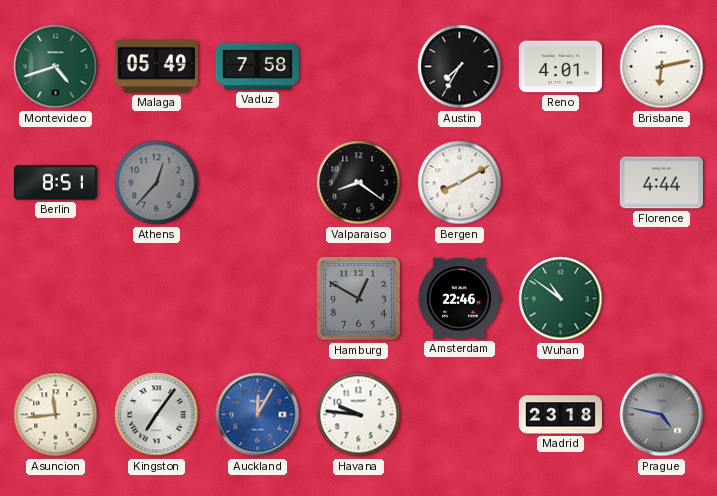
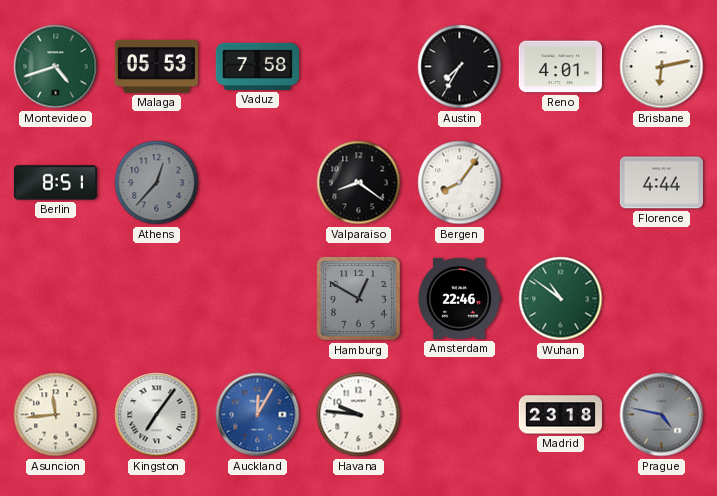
Malaga: 05:49 -> 05:53
Bergen: 8:10 -> 8:06
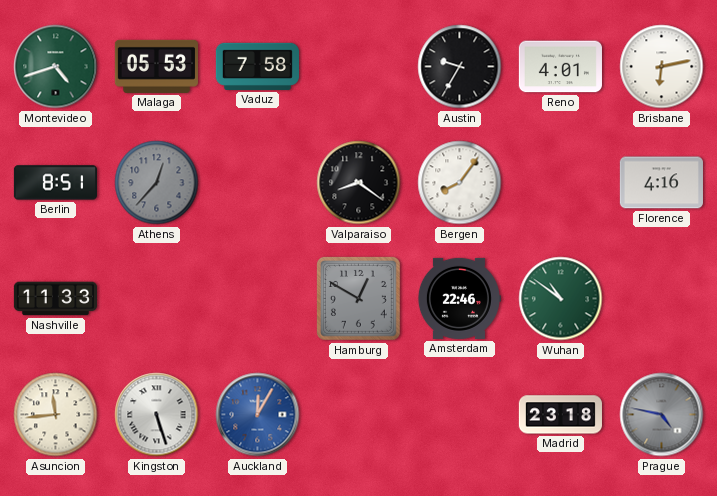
Austin: 7:35 -> 9:35
Florence: 4:44 -> 4:16
Nashville: none -> 11:33
Kingston: 7:06 -> 5:27
Havana: 9:46 -> none
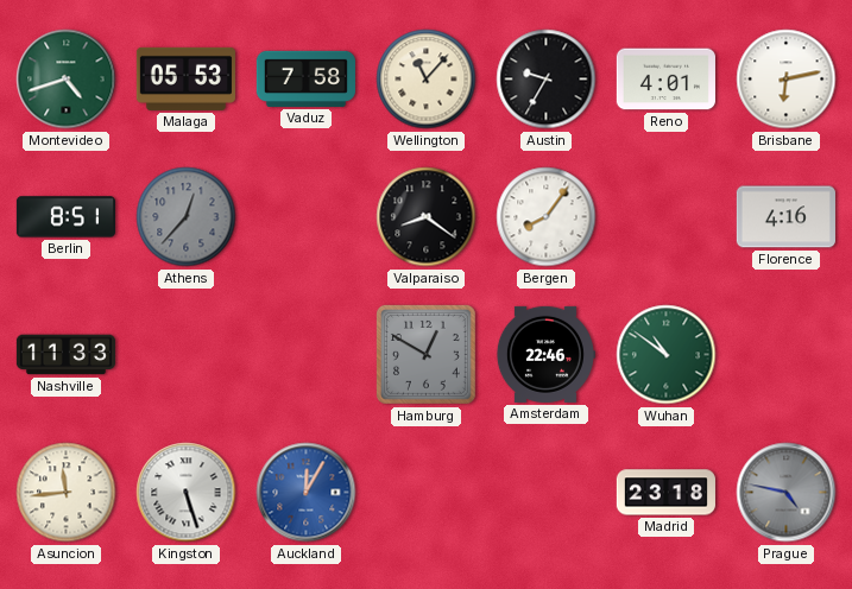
Wellington: none -> 11:07
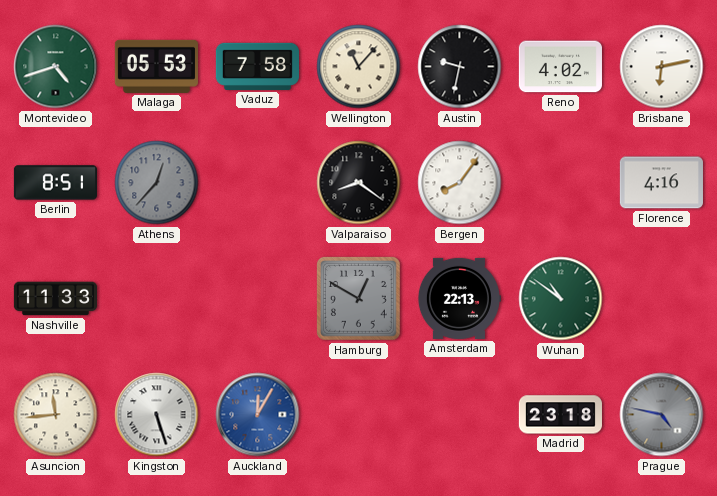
Austin: 9:35 -> 9:32
Reno: 4:01 -> 4:02
Amsterdam: 22:46 -> 22:13
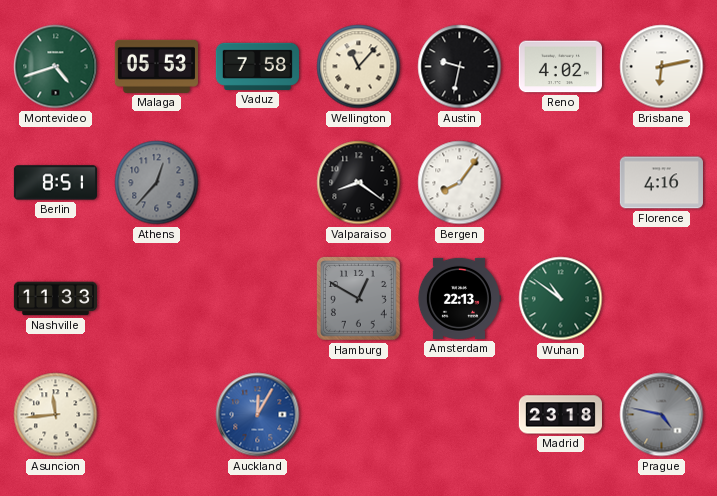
Kingston: 5:27 -> none
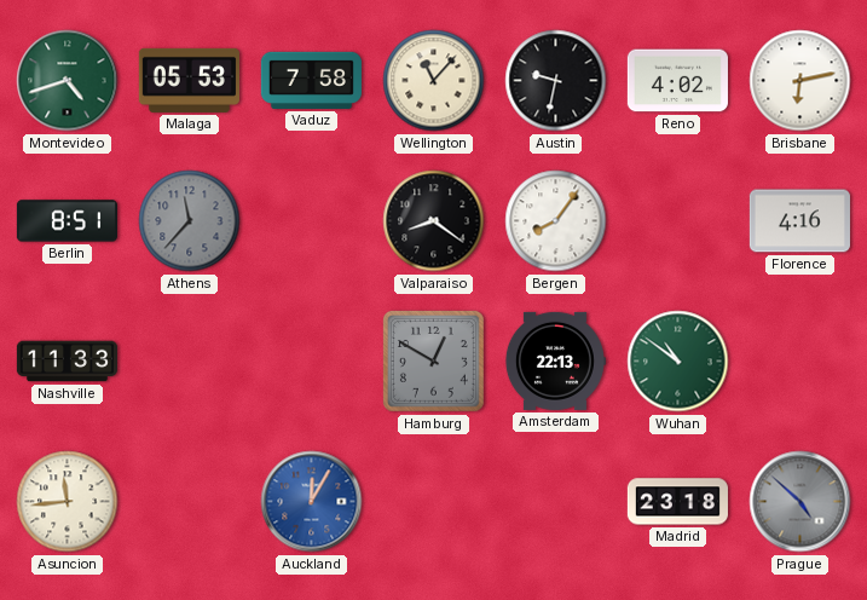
Athens: 12:37 -> 11:37
Prague: 4:47 -> 4:52
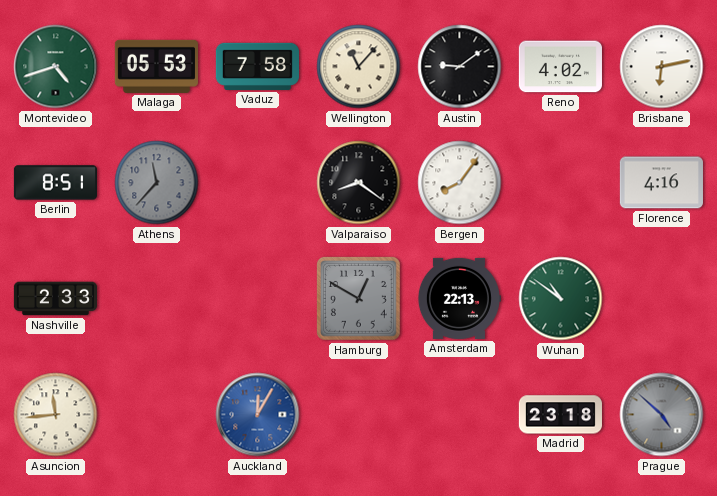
Austin: 9:32 -> 9:09
Nashville: 11:33 -> 2:33
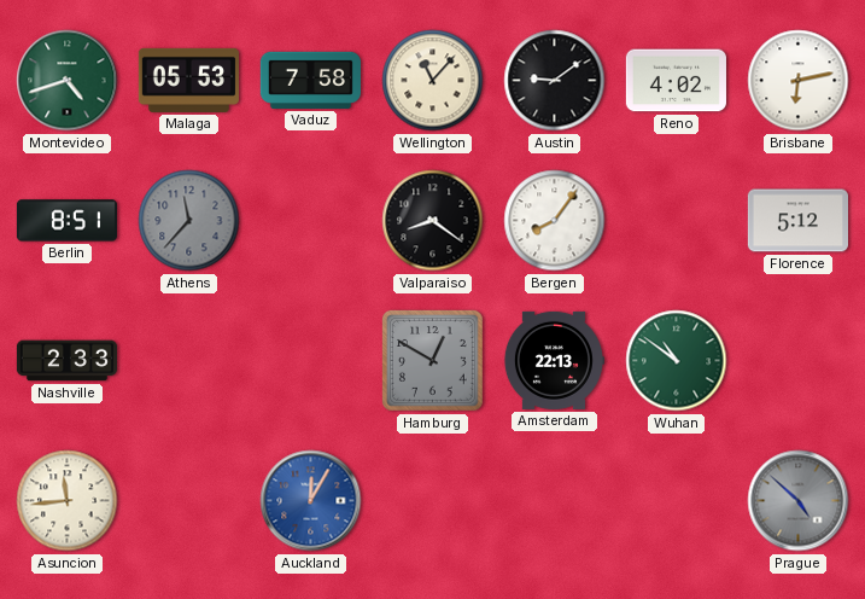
Florence: 4:16 -> 5:12
Madrid: 23:18 -> none
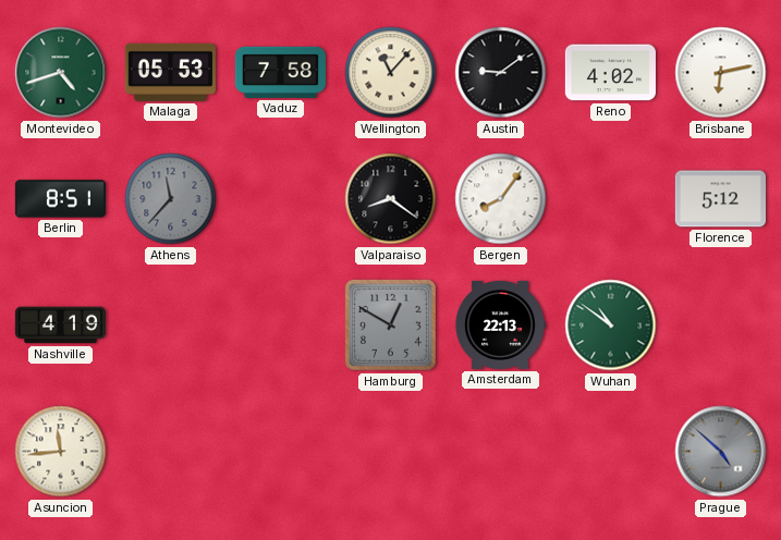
Nashville: 2:33 -> 4:19
Auckland: 12:05 -> none
